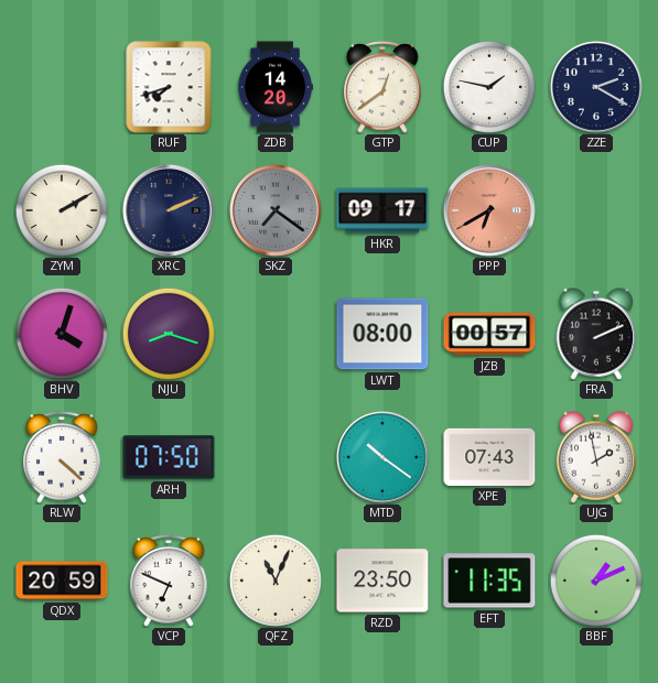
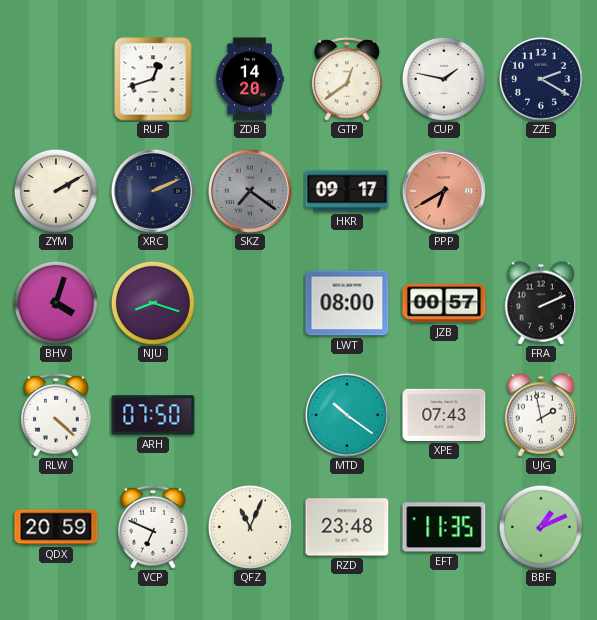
RUF: 7:42 -> 12:42
RZD: 23:50 -> 23:48
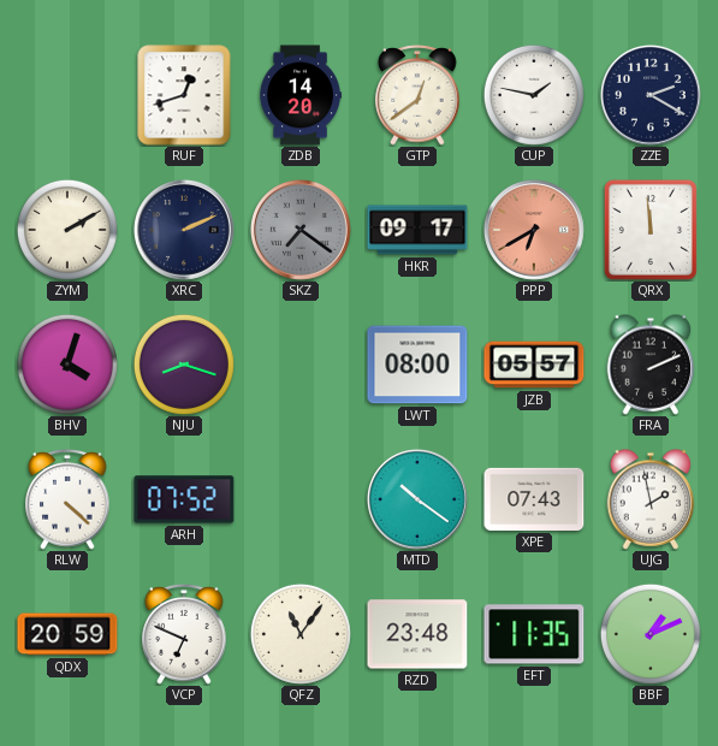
QRX: none -> 11:59
JZB: 00:57 -> 05:57
ARH: 07:50 -> 07:52
QFZ: 11:04 -> 11:06
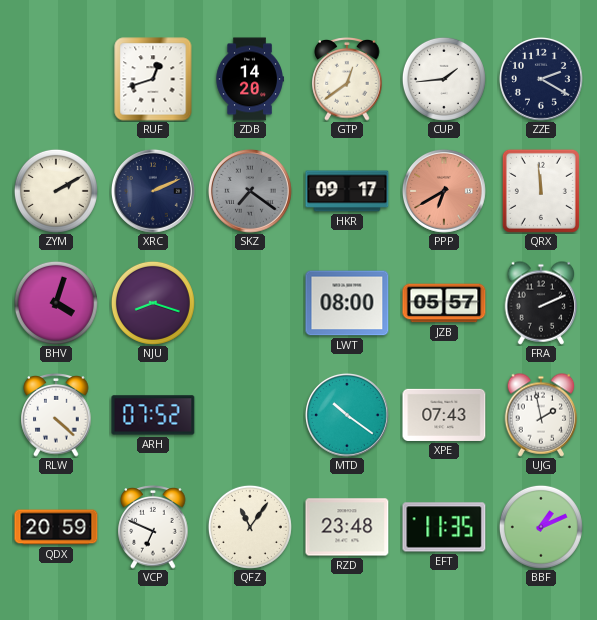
CUP: 1:47 -> 1:44
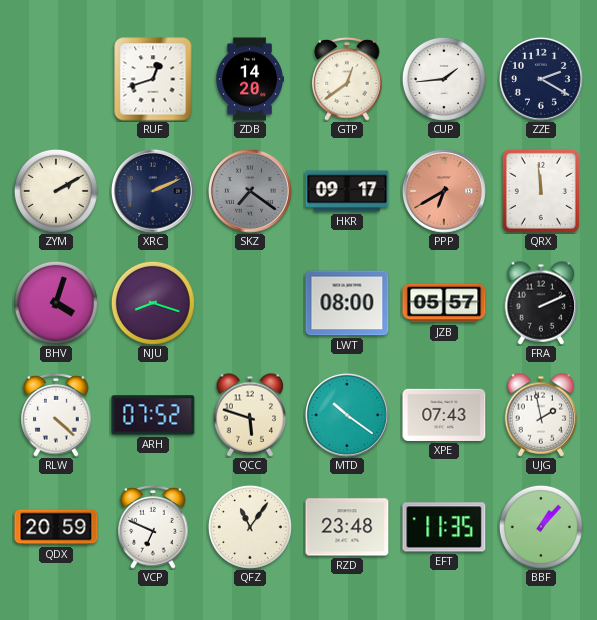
QCC: none -> 5:48
BBF: 1:11 -> 1:07
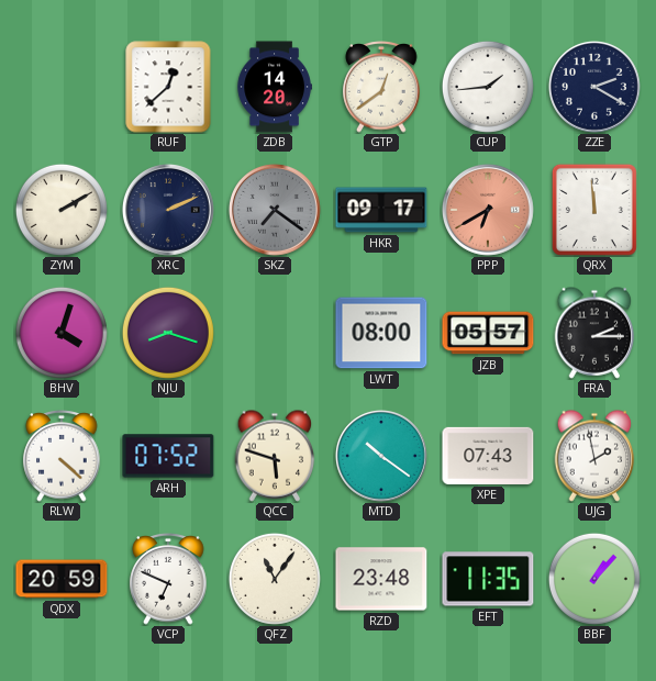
RUF: 12:42 -> 12:38
FRA: 2:11 -> 2:15
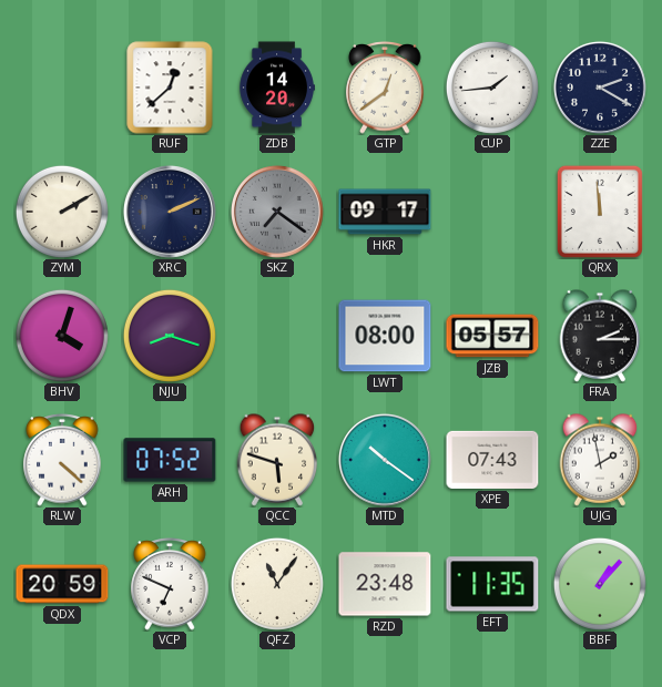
PPP: 6:40 -> none
